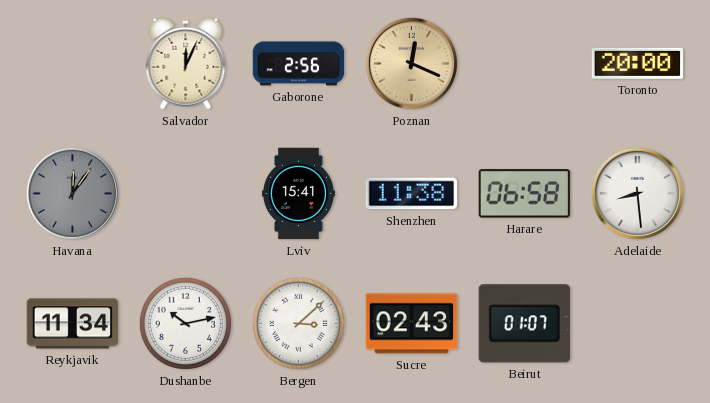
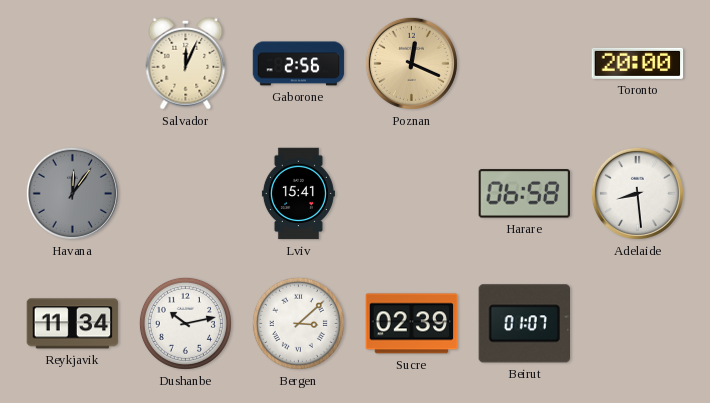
Shenzhen: 11:38 -> none
Sucre: 02:43 -> 02:39
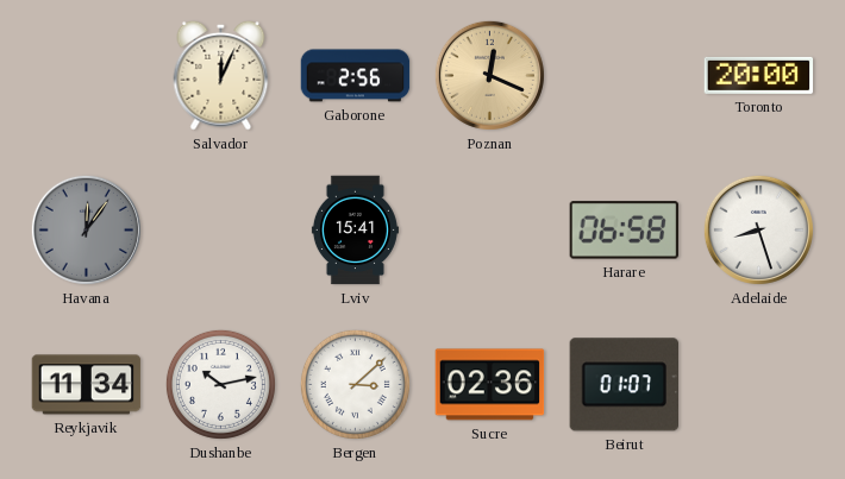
Adelaide: 8:29 -> 8:27
Sucre: 02:39 -> 02:36
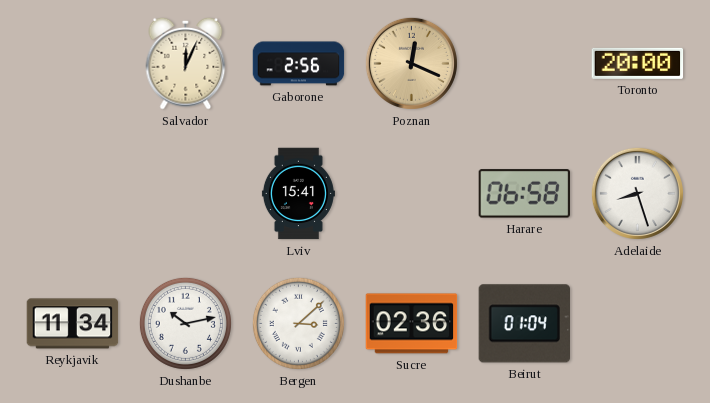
Havana: 12:06 -> none
Beirut: 01:07 -> 01:04
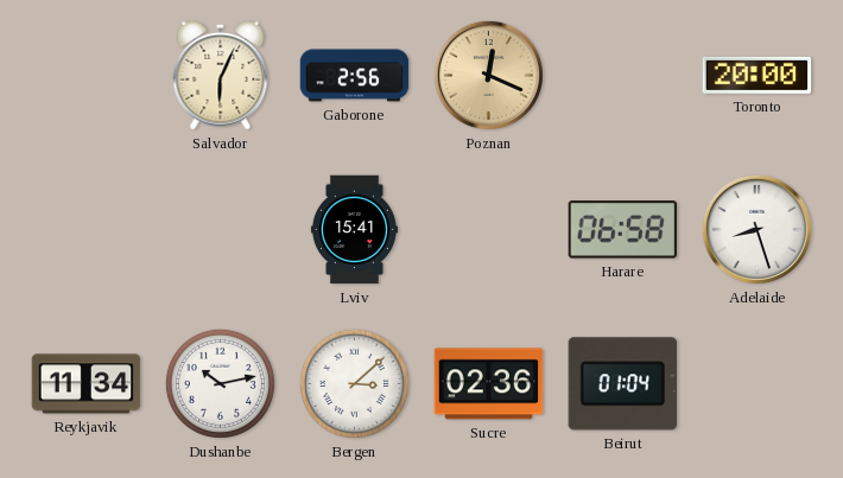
Salvador: 12:04 -> 6:04
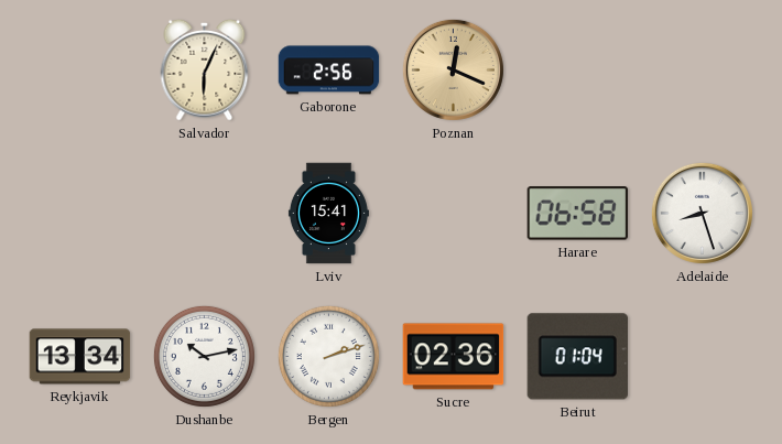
Toronto: 20:00 -> none
Reykjavik: 11:34 -> 13:34
Bergen: 3:08 -> 2:12
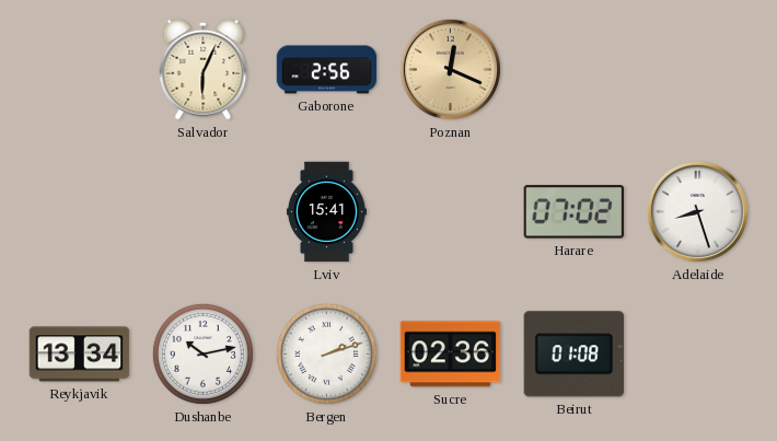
Harare: 06:58 -> 07:02
Beirut: 01:04 -> 01:08
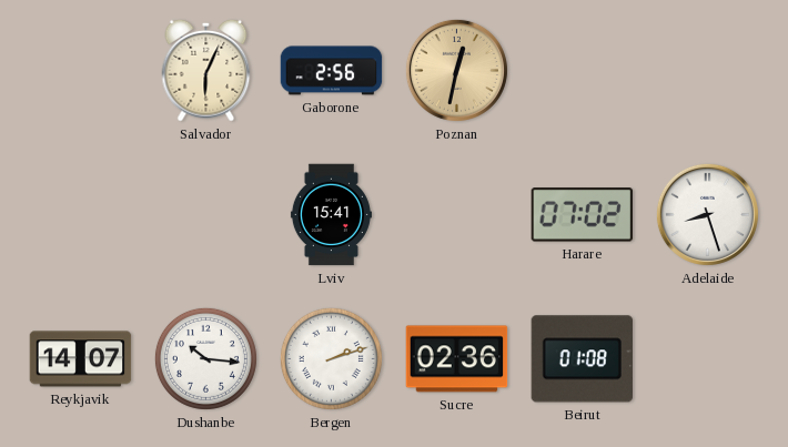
Poznan: 12:19 -> 12:32
Reykjavik: 13:34 -> 14:07
Dushanbe: 10:13 -> 10:16
